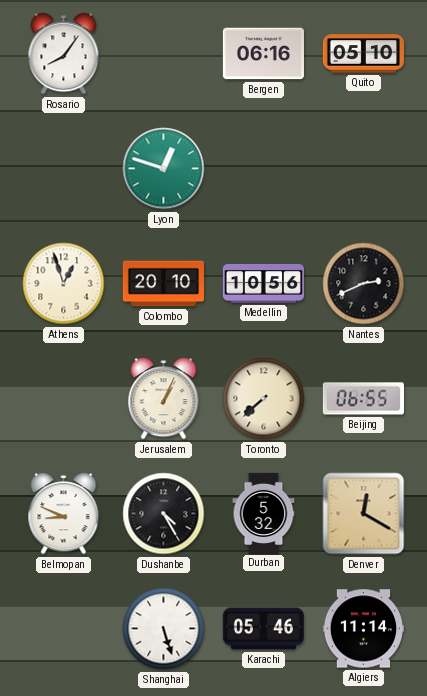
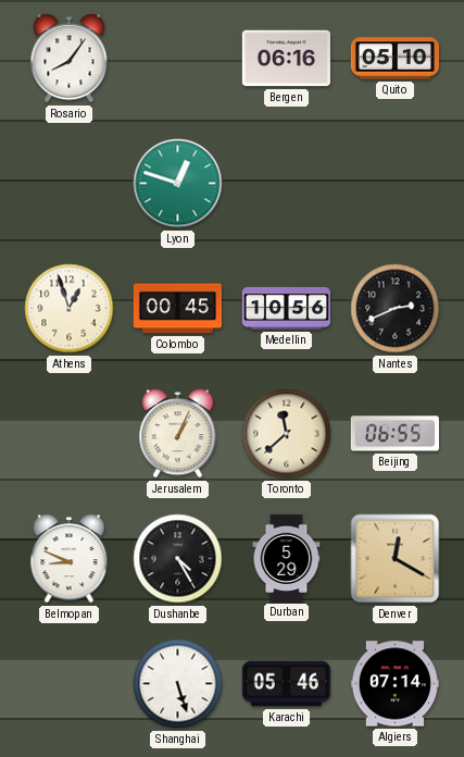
Colombo: 20:10 -> 00:45
Toronto: 7:38 -> 11:38
Durban: 5:32 -> 5:29
Algiers: 11:14 -> 07:14
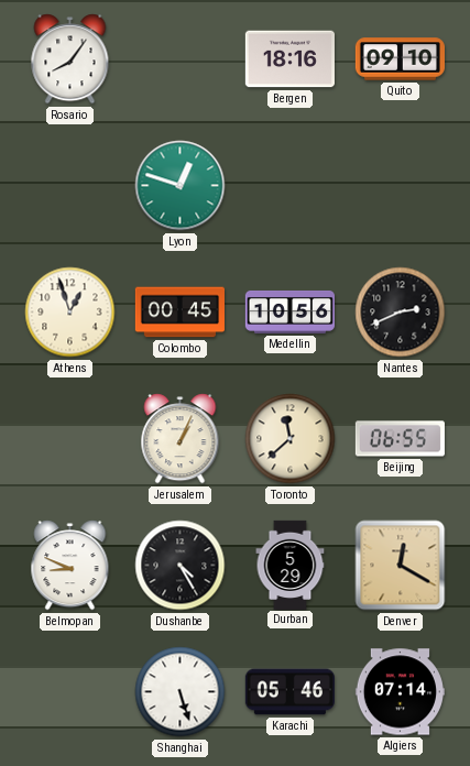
Bergen: 06:16 -> 18:16
Quito: 05:10 -> 09:10
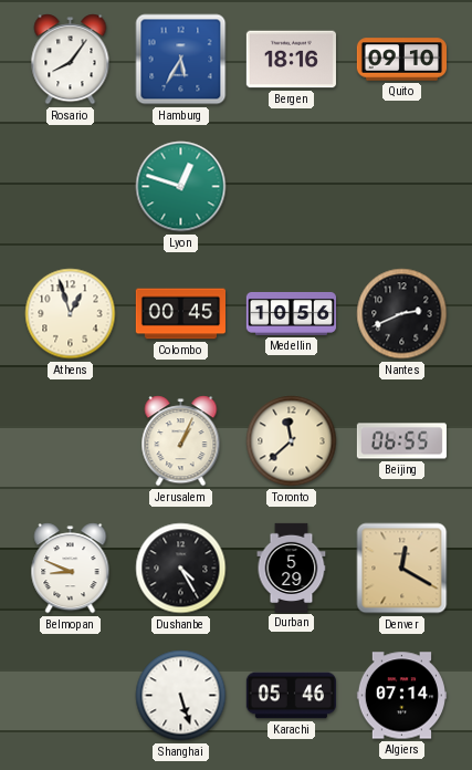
Hamburg: none -> 5:35
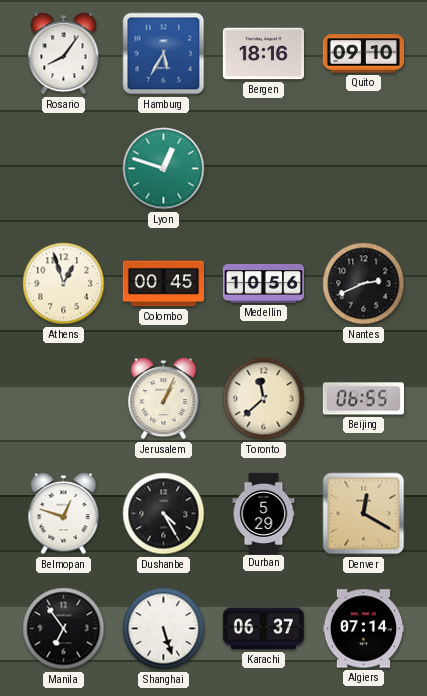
Belmopan: 8:49 -> 12:48
Manila: none -> 6:54
Karachi: 05:46 -> 06:37
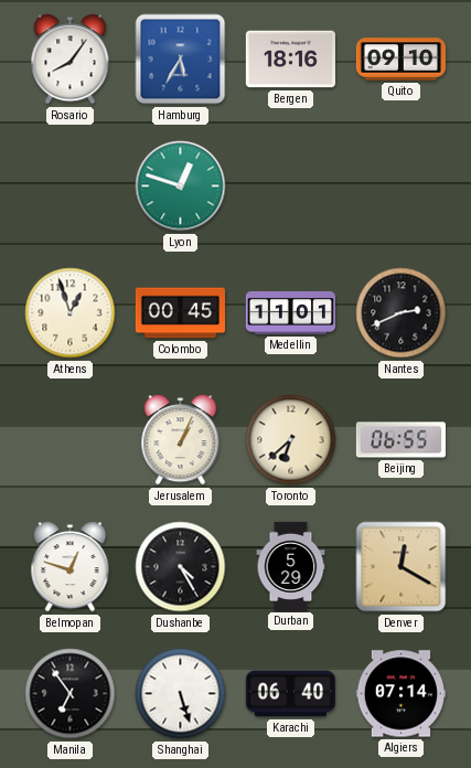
Medellin: 10:56 -> 11:01
Toronto: 11:38 -> 6:38
Karachi: 06:37 -> 06:40
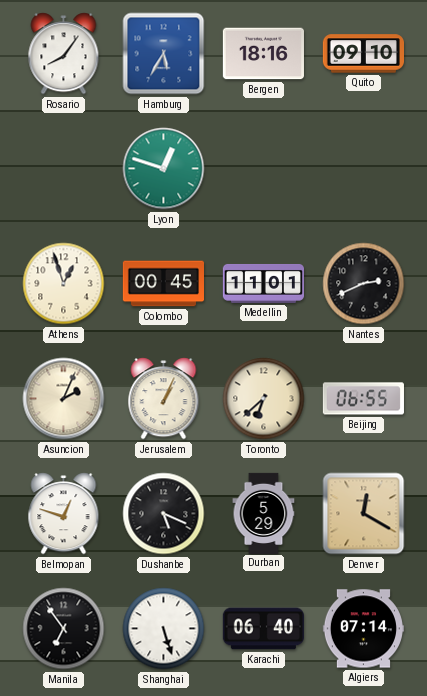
Asuncion: none -> 2:04
Dushanbe: 4:25 -> 5:19
